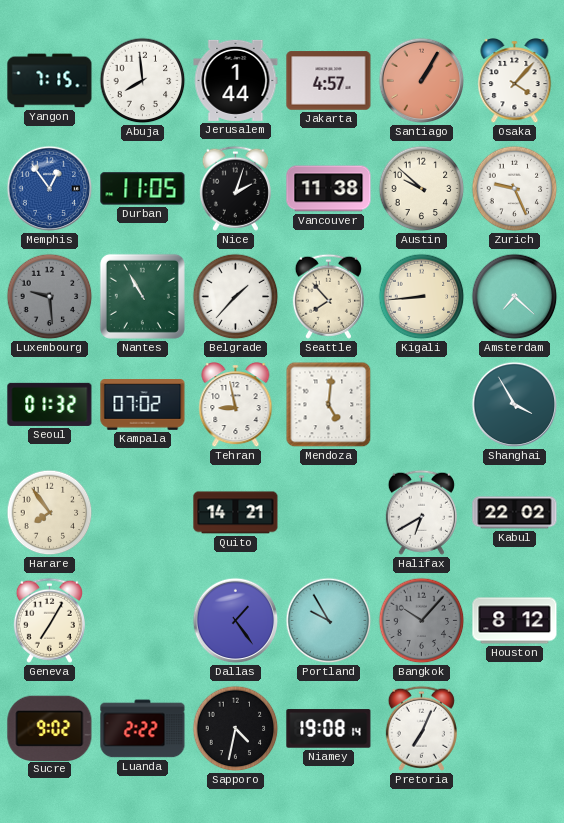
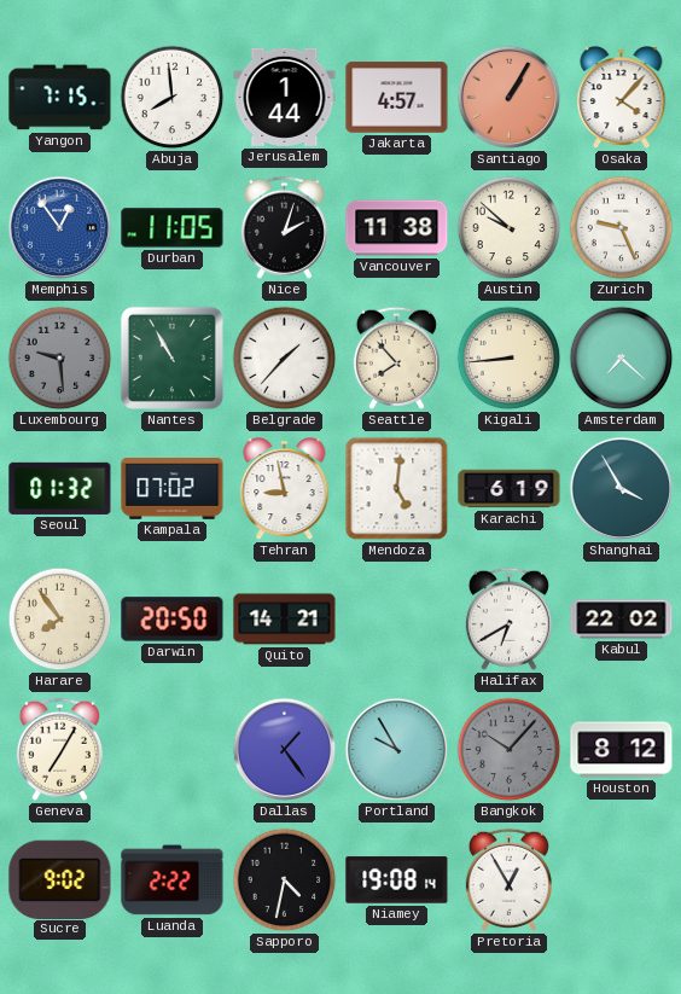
Karachi: none -> 6:19
Darwin: none -> 20:50
Pretoria: 7:04 -> 12:55
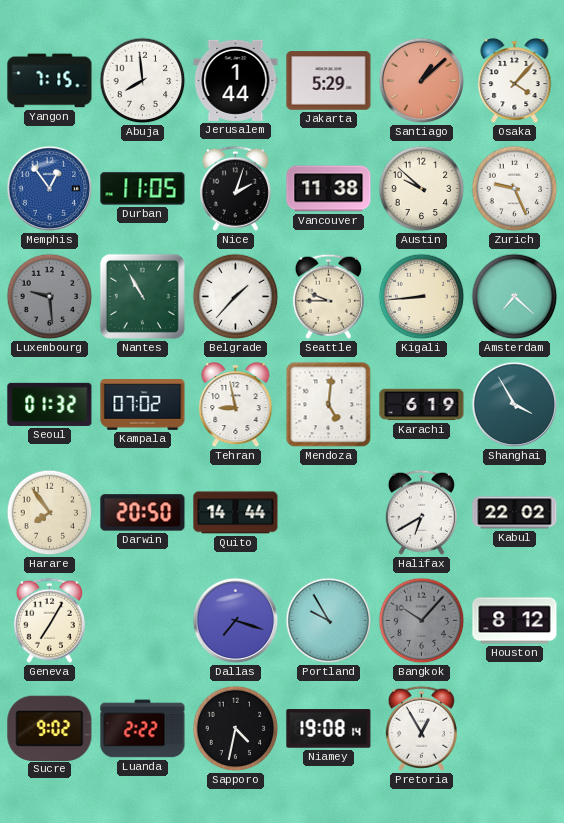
Jakarta: 4:57 -> 5:29
Santiago: 1:05 -> 1:08
Seattle: 7:53 -> 9:45
Quito: 14:21 -> 14:44
Dallas: 1:24 -> 7:18
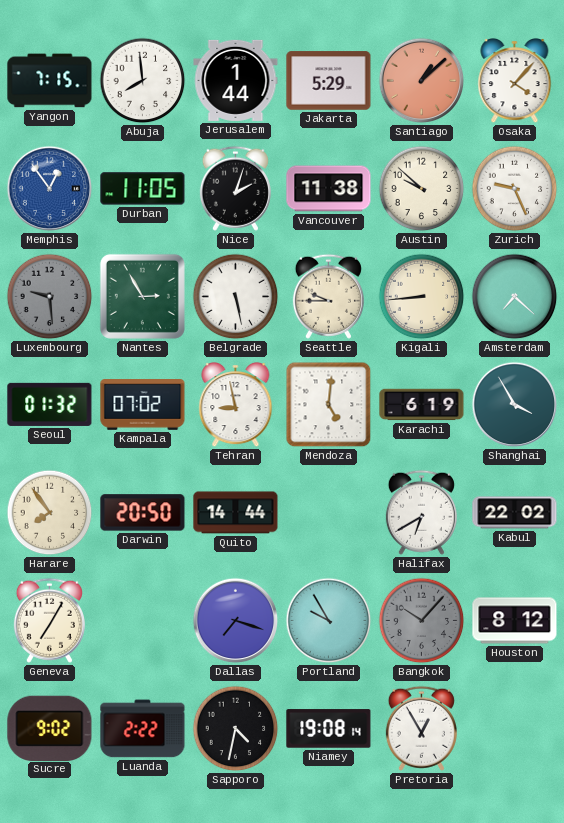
Nantes: 10:55 -> 2:55
Belgrade: 1:37 -> 5:28
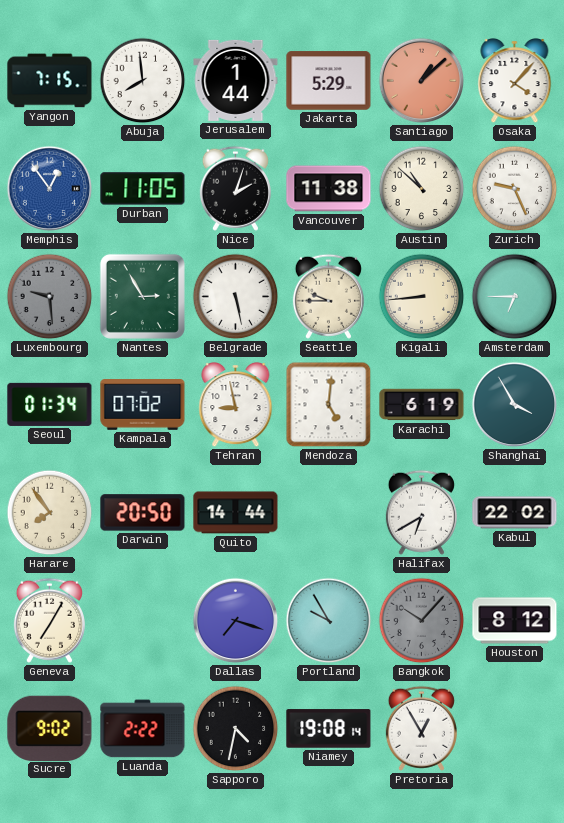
Austin: 9:52 -> 10:52
Amsterdam: 7:22 -> 6:45
Seoul: 01:32 -> 01:34
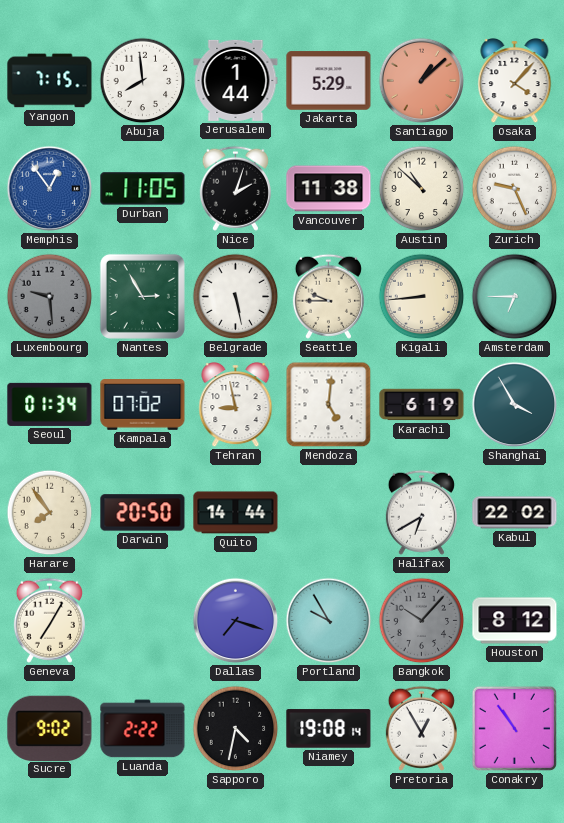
Conakry: none -> 10:54
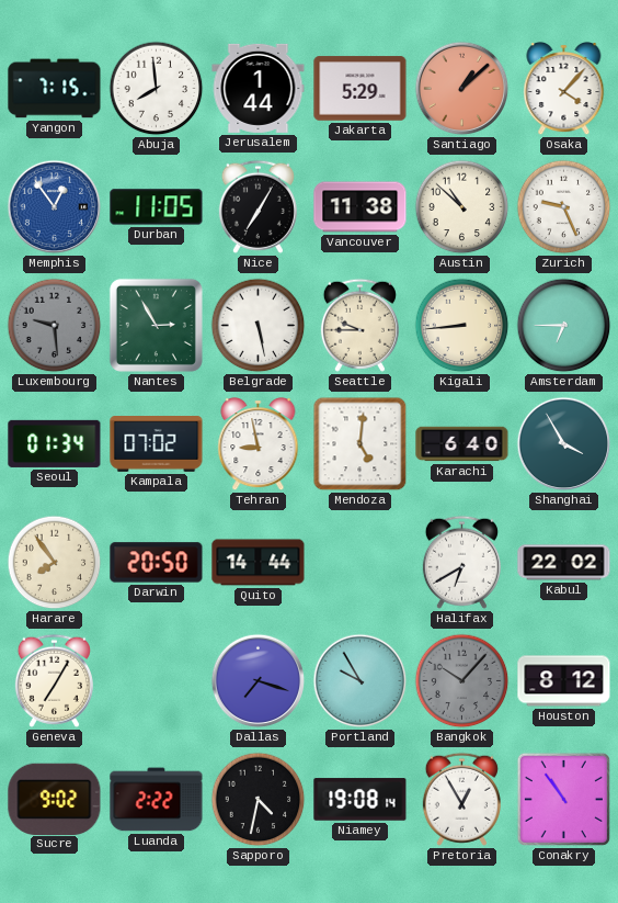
Nice: 2:03 -> 7:05
Karachi: 6:19 -> 6:40
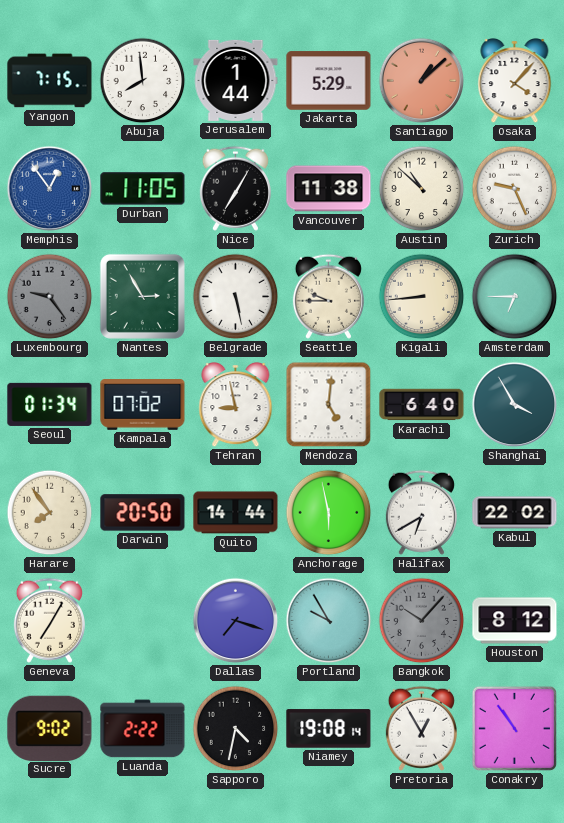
Luxembourg: 9:29 -> 9:24
Anchorage: none -> 5:58
